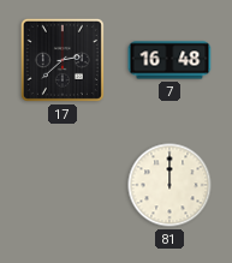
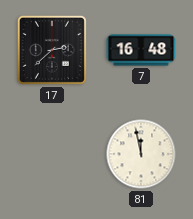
81: 12:00 -> 11:58
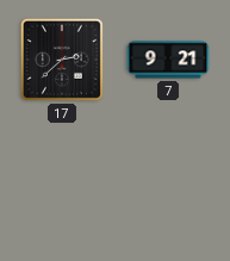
7: 16:48 -> 9:21
81: 11:58 -> none
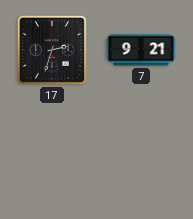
17: 2:38 -> 2:33
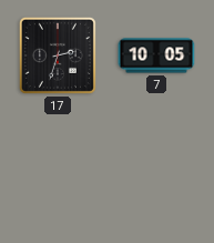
7: 9:21 -> 10:05
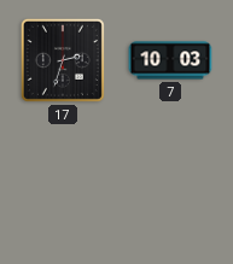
7: 10:05 -> 10:03
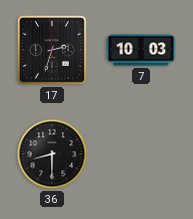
36: none -> 8:30
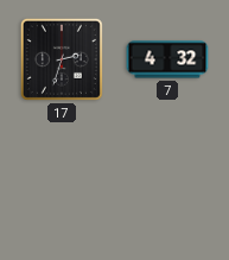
7: 10:03 -> 4:32
36: 8:30 -> none
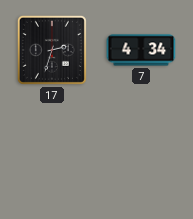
7: 4:32 -> 4:34
